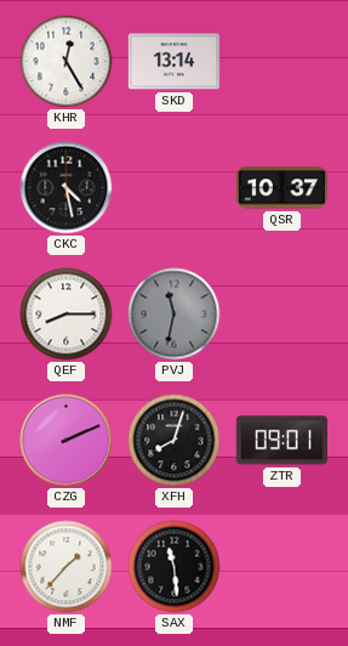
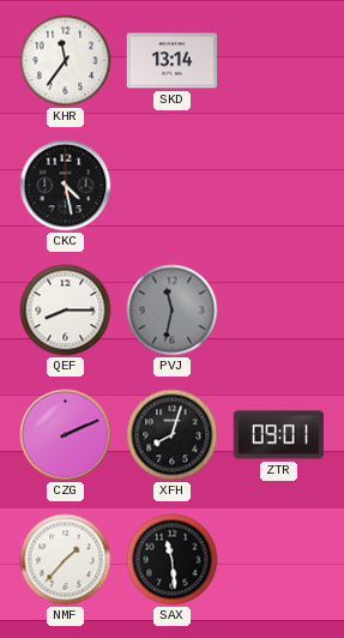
KHR: 12:25 -> 11:36
QSR: 10:37 -> none
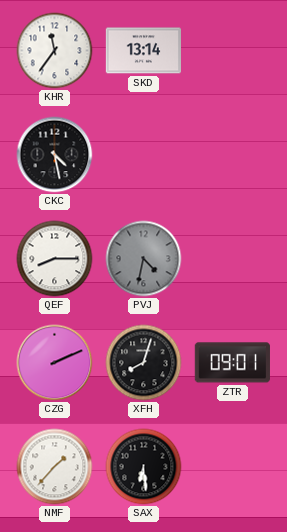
PVJ: 11:32 -> 4:32
SAX: 11:29 -> 6:29
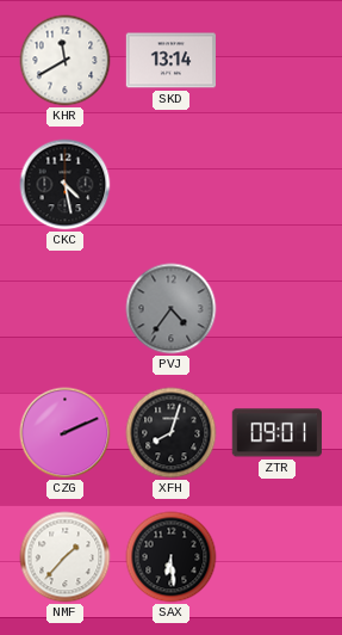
KHR: 11:36 -> 11:40
QEF: 8:15 -> none
PVJ: 4:32 -> 4:36
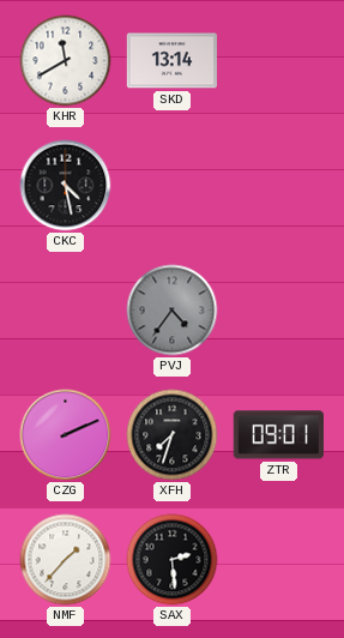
XFH: 8:03 -> 7:33
SAX: 6:29 -> 2:29
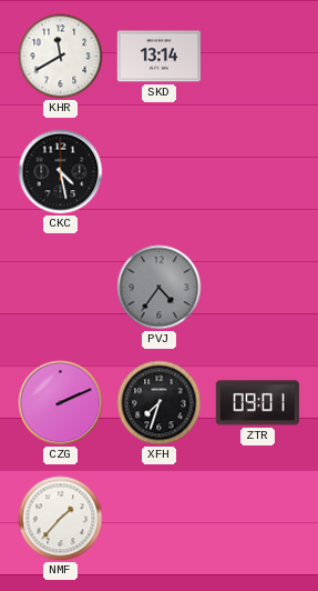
SAX: 2:29 -> none
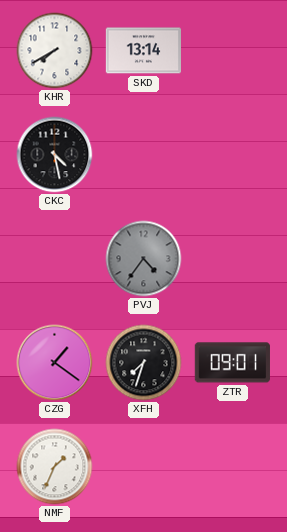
KHR: 11:40 -> 7:40
CZG: 2:11 -> 1:21
NMF: 1:37 -> 1:34
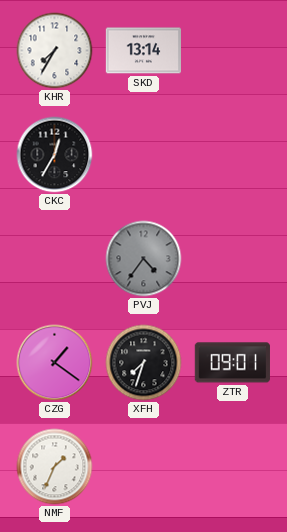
KHR: 7:40 -> 7:35
CKC: 4:28 -> 12:35
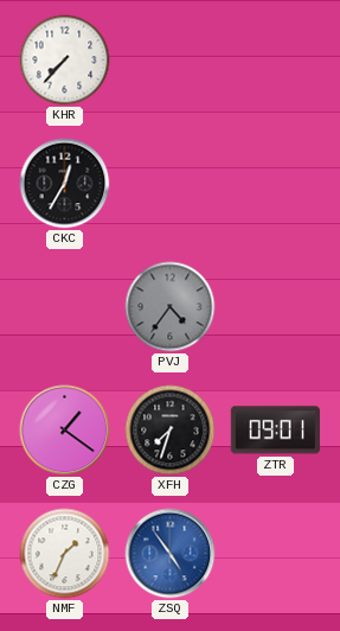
KHR: 7:35 -> 7:37
SKD: 13:14 -> none
ZSQ: none -> 4:54
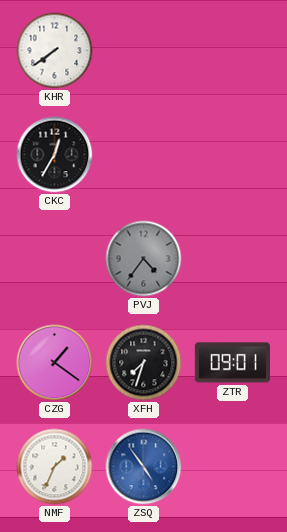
KHR: 7:37 -> 7:39
